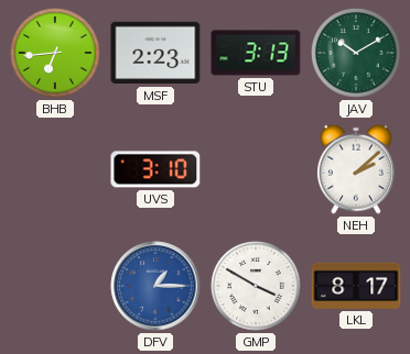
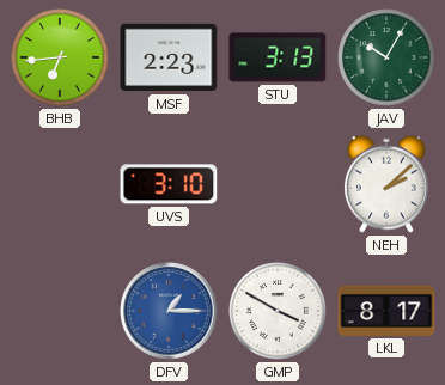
JAV: 10:10 -> 10:05
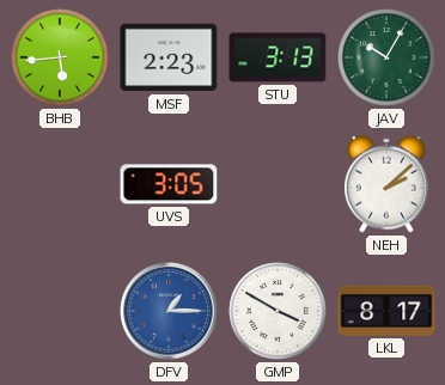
BHB: 6:44 -> 5:44
UVS: 3:10 -> 3:05
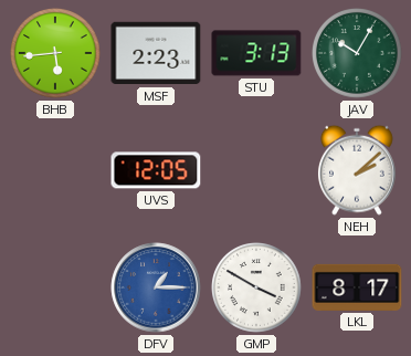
UVS: 3:05 -> 12:05
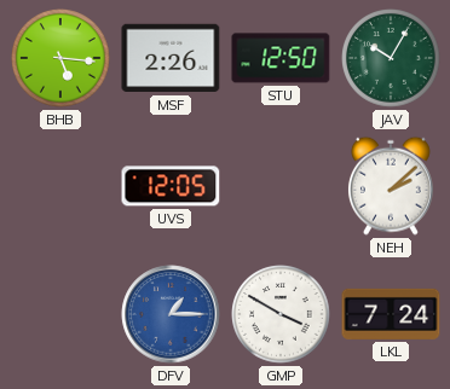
BHB: 5:44 -> 5:16
MSF: 2:23 -> 2:26
STU: 3:13 -> 12:50
LKL: 8:17 -> 7:24
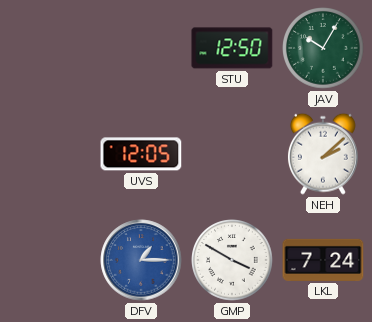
BHB: 5:16 -> none
MSF: 2:26 -> none
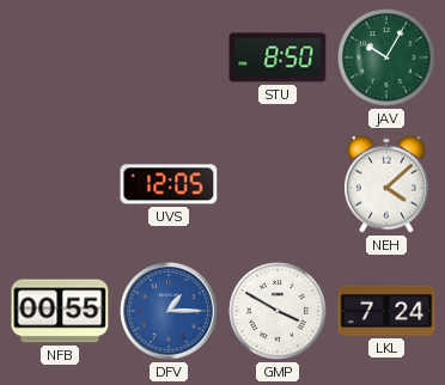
STU: 12:50 -> 8:50
NEH: 2:08 -> 4:08
NFB: none -> 00:55
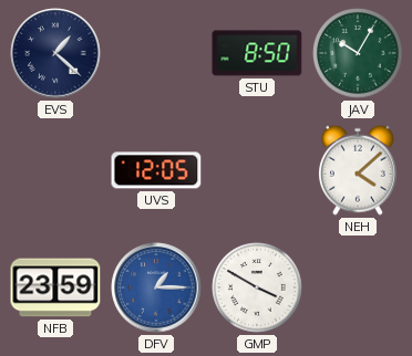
EVS: none -> 1:22
NFB: 00:55 -> 23:59
LKL: 7:24 -> none
